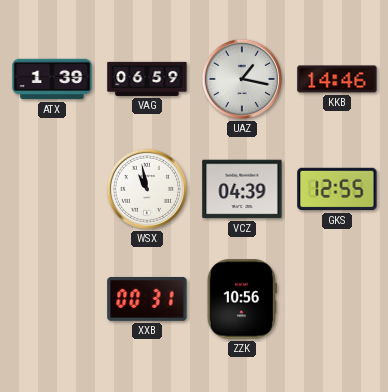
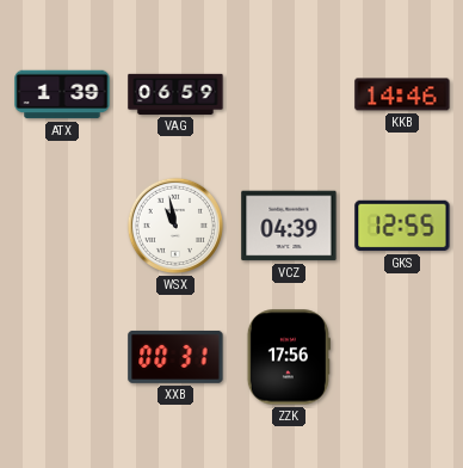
UAZ: 1:17 -> none
ZZK: 10:56 -> 17:56
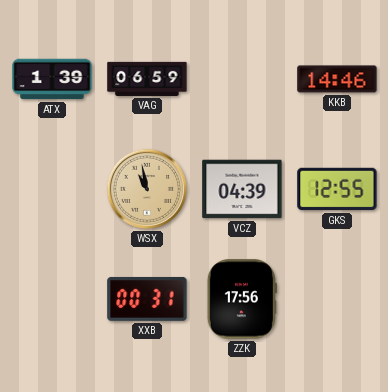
WSX dial: white -> champagne
